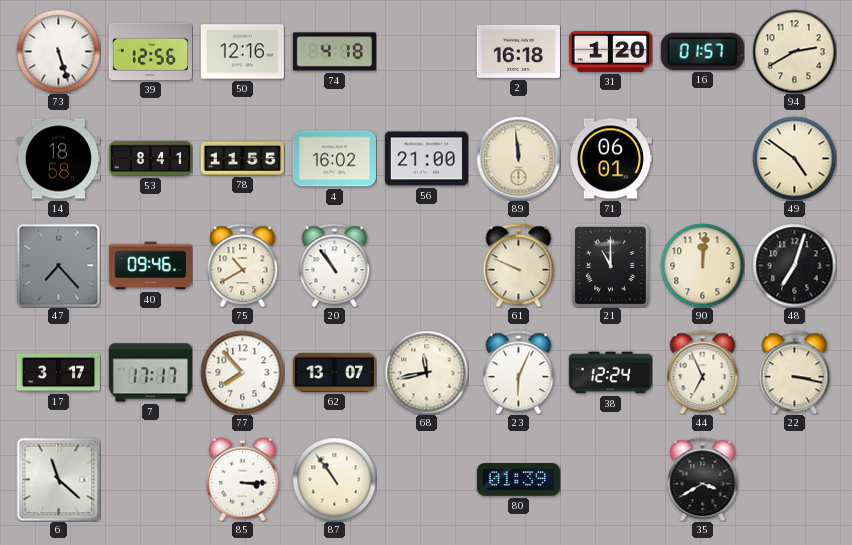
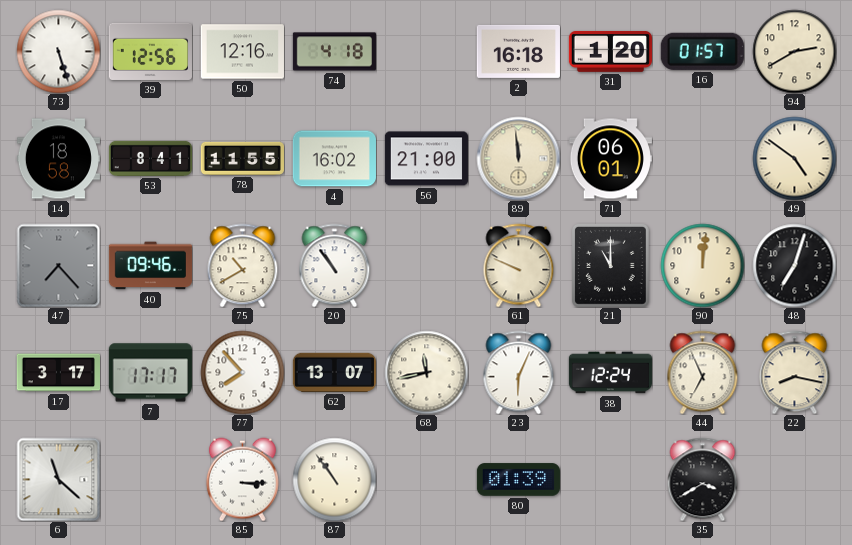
22: 3:17 -> 8:17
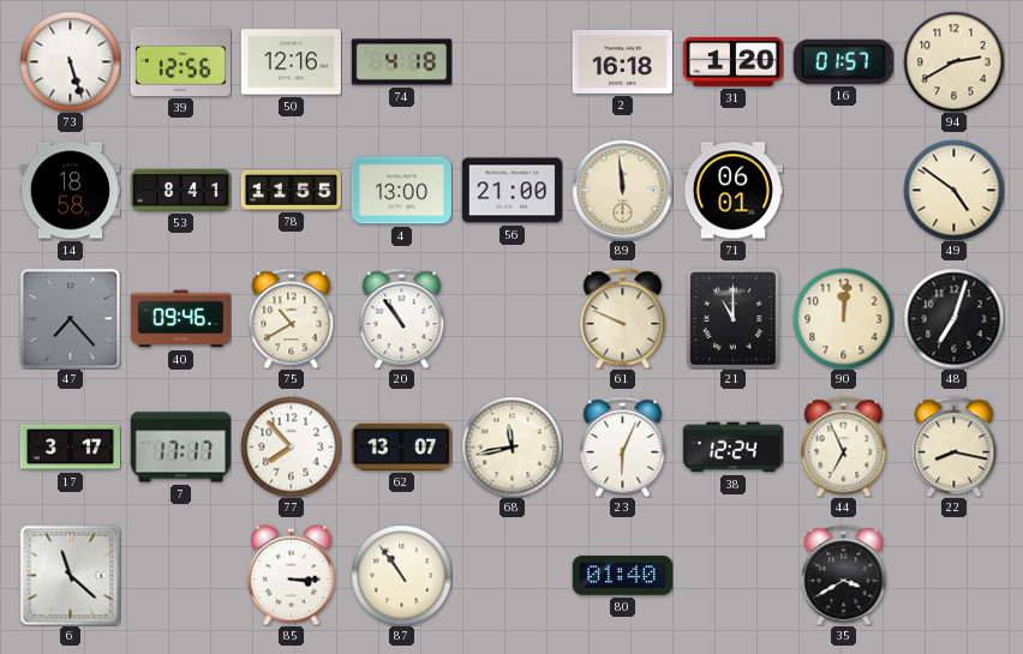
4: 16:02 -> 13:00
80: 01:39 -> 01:40
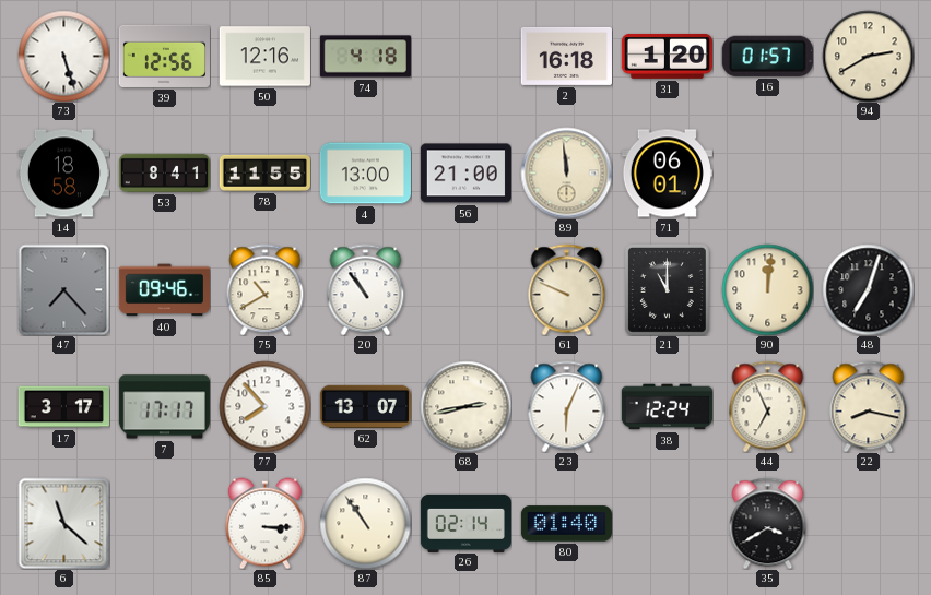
49: 4:51 -> none
68: 11:43 -> 2:43
26: none -> 02:14
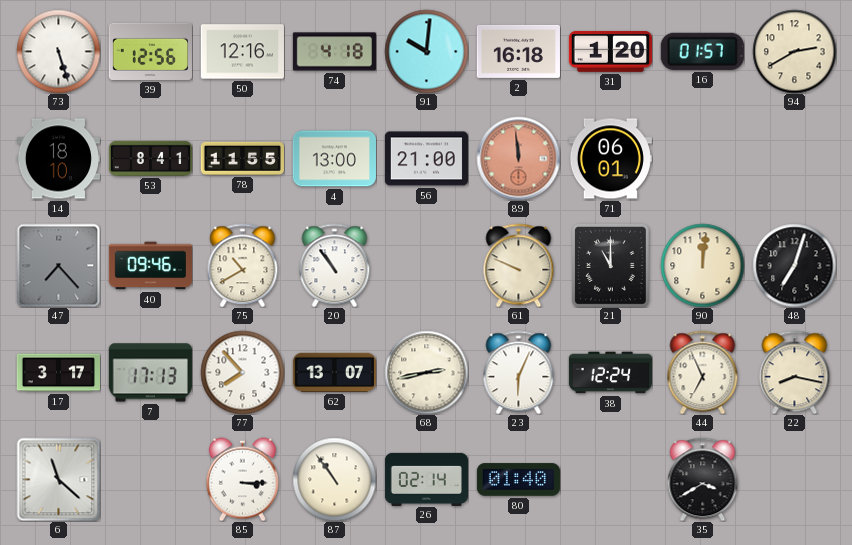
91: none -> 10:01
14: 18:58 -> 18:10
89 dial: cream -> salmon
7: 17:17 -> 17:13
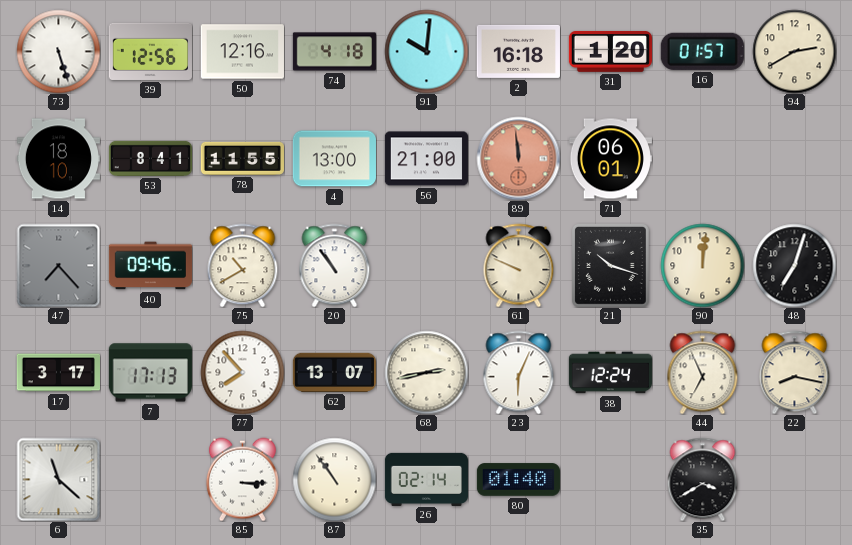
21: 11:00 -> 10:18
